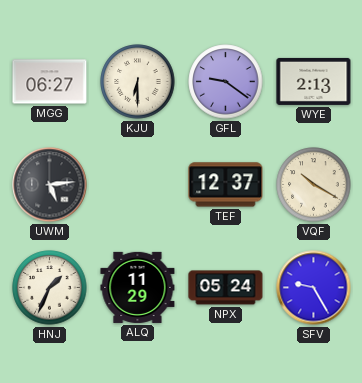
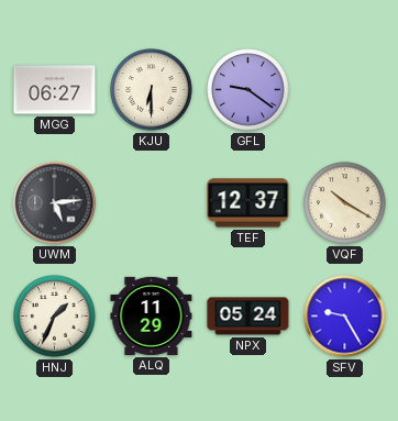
WYE: 2:13 -> none
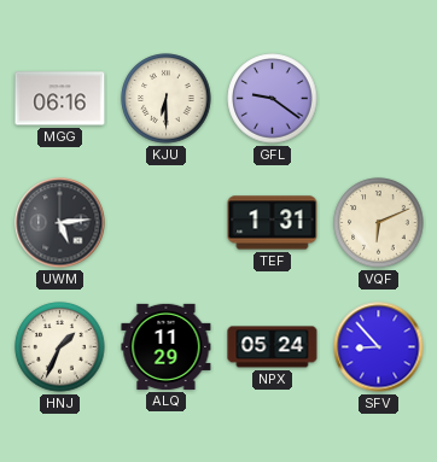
MGG: 06:27 -> 06:16
TEF: 12:37 -> 1:31
VQF: 10:20 -> 6:11
SFV: 9:25 -> 8:53
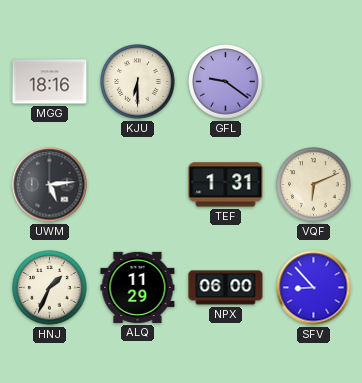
MGG: 06:16 -> 18:16
NPX: 05:24 -> 06:00
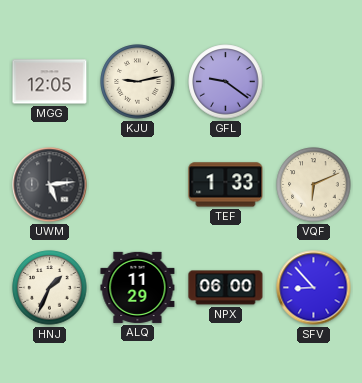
MGG: 18:16 -> 12:05
KJU: 6:30 -> 9:13
TEF: 1:31 -> 1:33
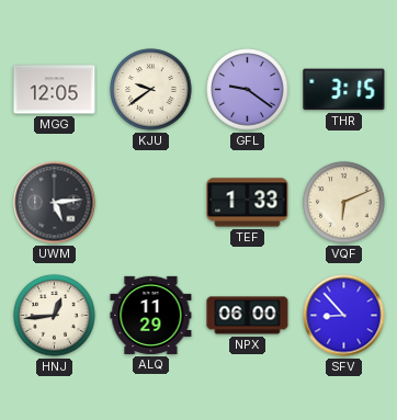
KJU: 9:13 -> 9:39
THR: none -> 3:15
HNJ: 1:34 -> 12:44
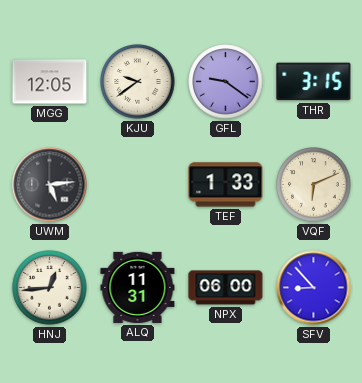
ALQ: 11:29 -> 11:31
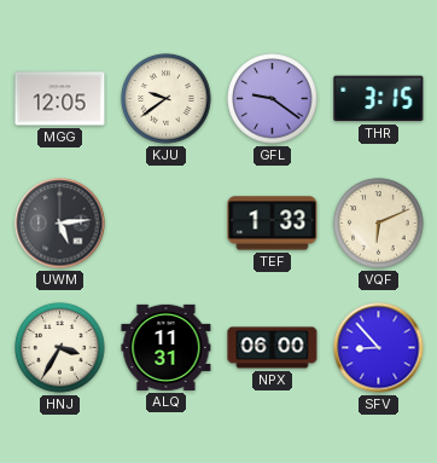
HNJ: 12:44 -> 3:35
